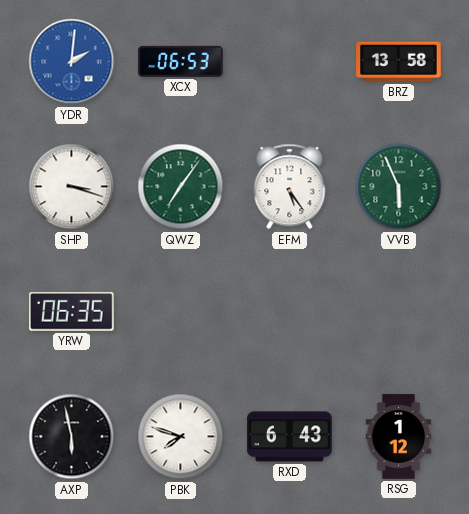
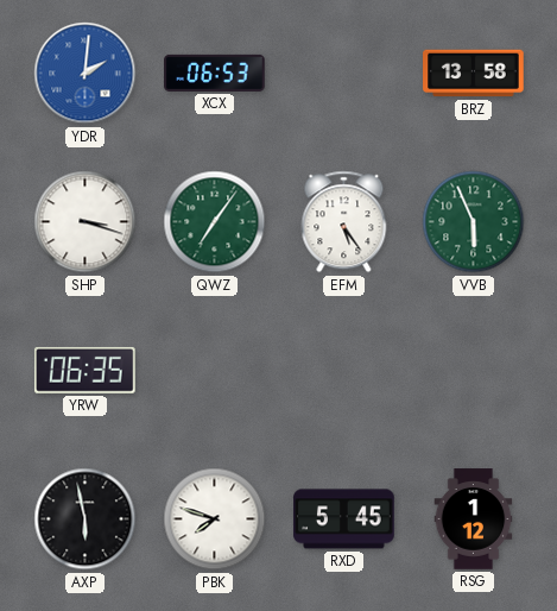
RXD: 6:43 -> 5:45
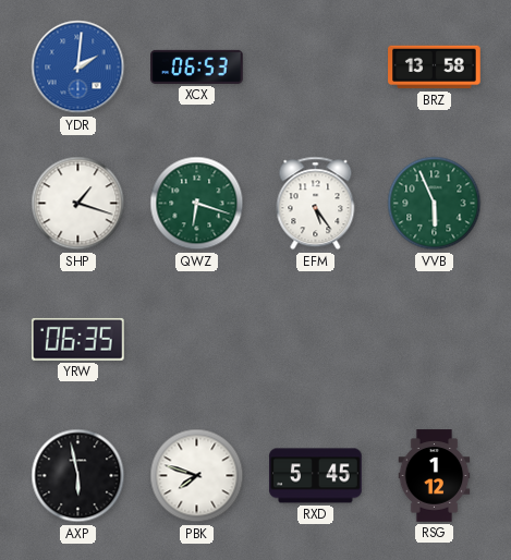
SHP: 3:18 -> 1:18
QWZ: 7:06 -> 6:18
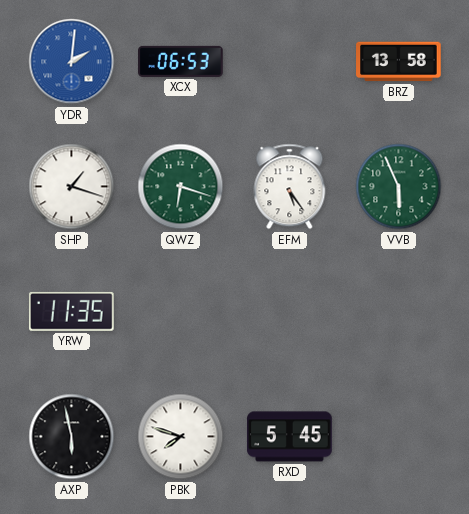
YRW: 06:35 -> 11:35
RSG: 1:12 -> none
